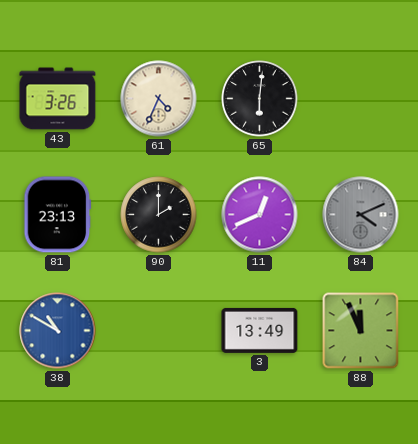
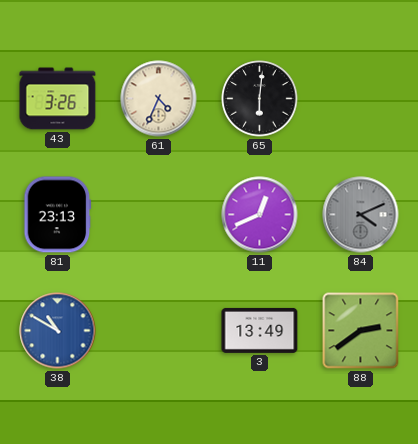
90: 2:00 -> none
88: 11:56 -> 2:39
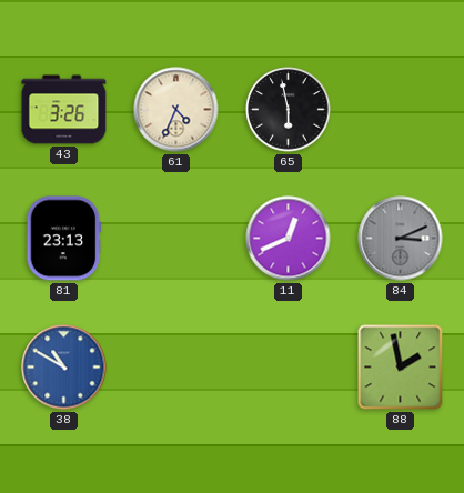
65: 6:01 -> 5:58
84: 4:11 -> 3:11
3: 13:49 -> none
88: 2:39 -> 1:58
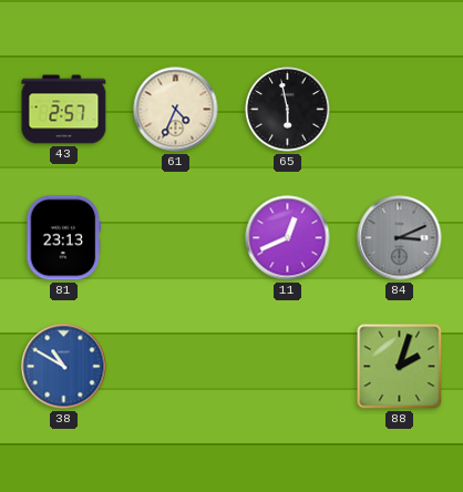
43: 3:26 -> 2:57
88: 1:58 -> 2:03
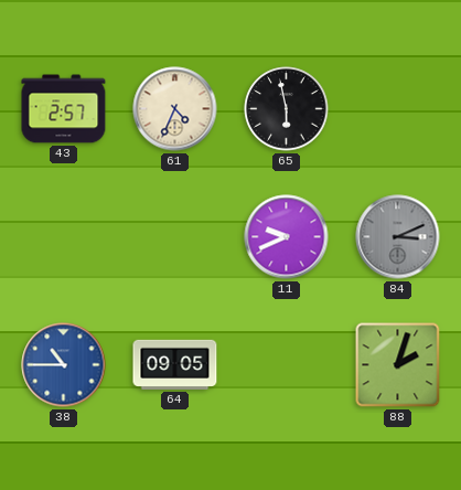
81: 23:13 -> none
11: 12:41 -> 9:41
38: 10:50 -> 10:45
64: none -> 09:05
